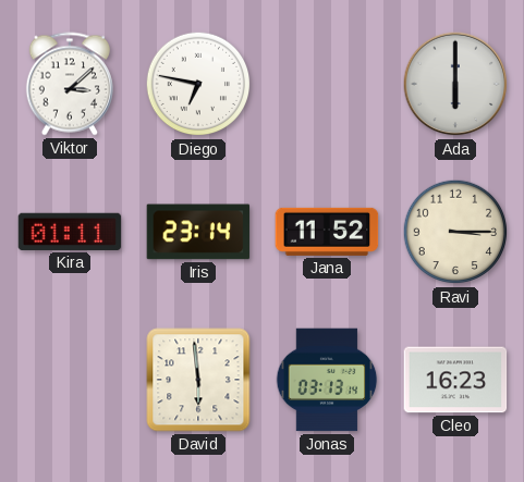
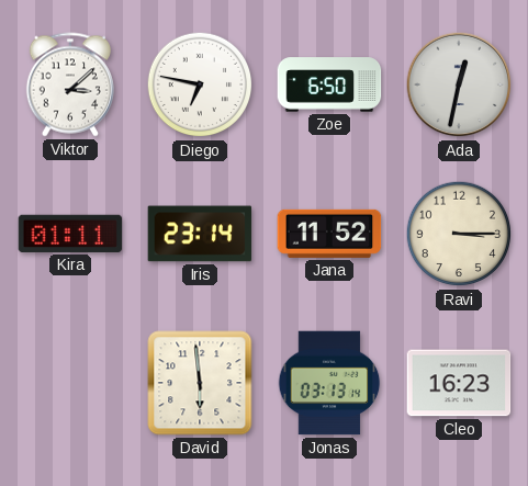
Zoe: none -> 6:50
Ada: 6:00 -> 12:32
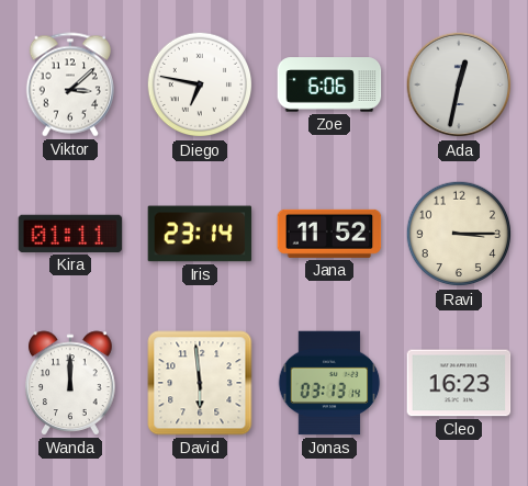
Zoe: 6:50 -> 6:06
Wanda: none -> 12:00
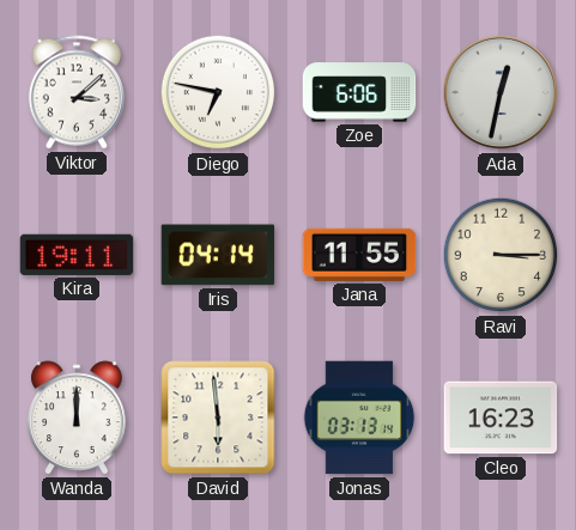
Kira: 01:11 -> 19:11
Iris: 23:14 -> 04:14
Jana: 11:52 -> 11:55
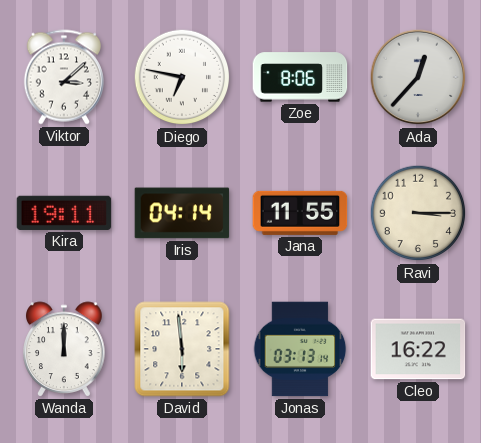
Zoe: 6:06 -> 8:06
Ada: 12:32 -> 12:37
Cleo: 16:23 -> 16:22
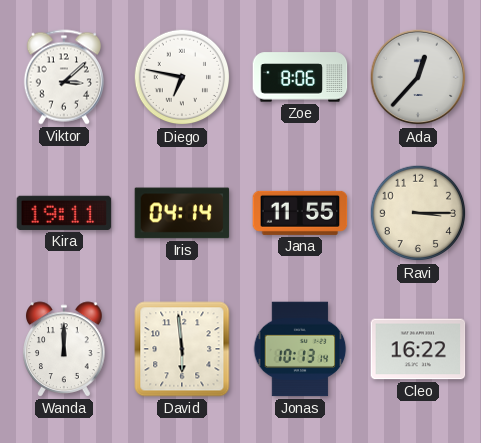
Jonas: 03:13 -> 10:13
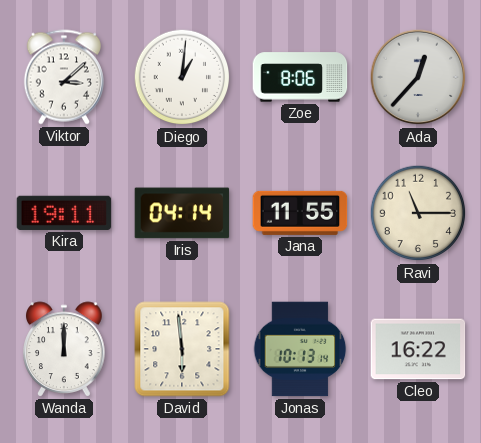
Diego: 6:47 -> 1:01
Ravi: 3:15 -> 11:15
